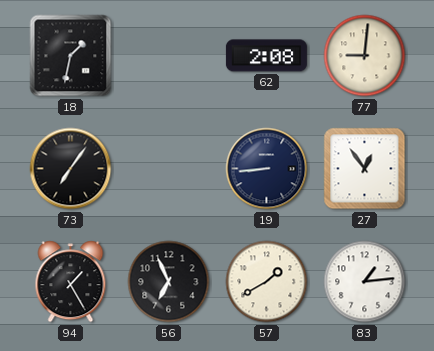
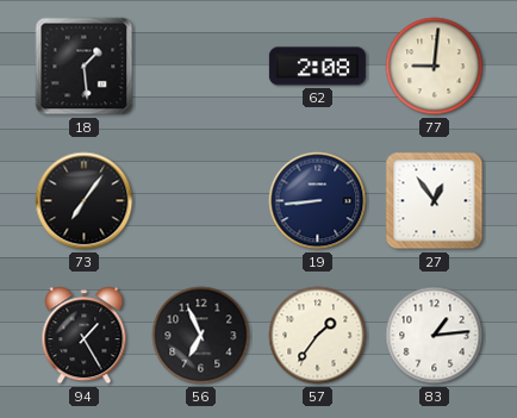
18: 1:32 -> 1:29
57: 1:40 -> 1:36
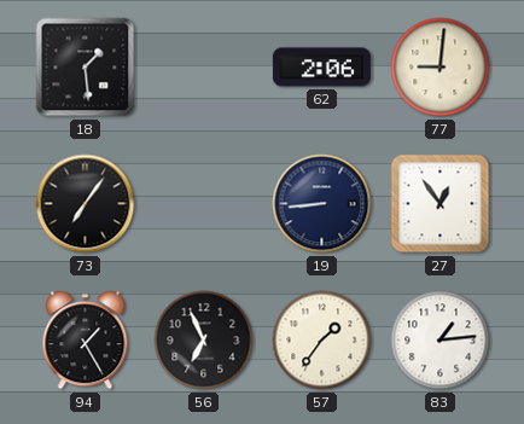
62: 2:08 -> 2:06
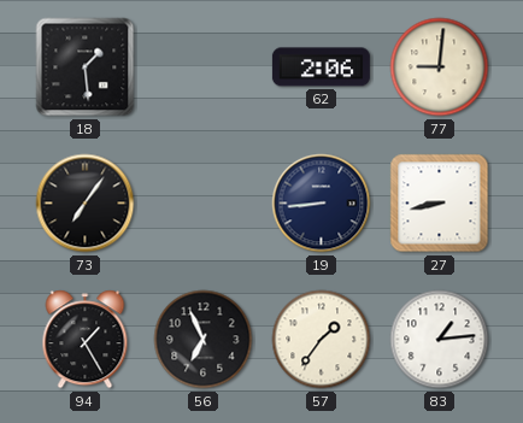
27: 12:54 -> 8:43
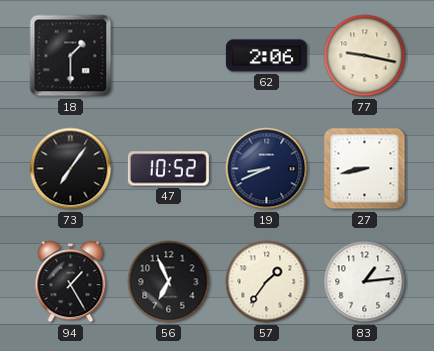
18: 1:29 -> 1:30
77: 9:01 -> 9:17
47: none -> 10:52
19: 8:44 -> 8:41
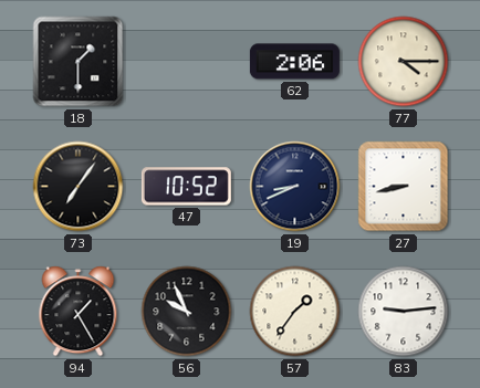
77: 9:17 -> 4:15
56: 6:56 -> 9:56
83: 1:14 -> 9:14
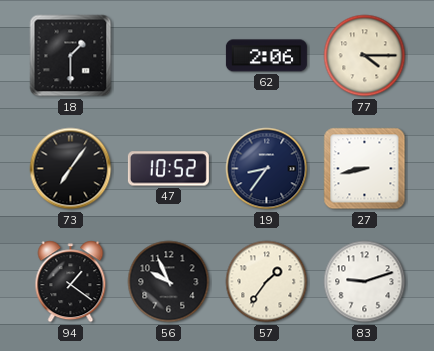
19: 8:41 -> 8:36
94: 1:25 -> 1:21
83: 9:14 -> 9:12
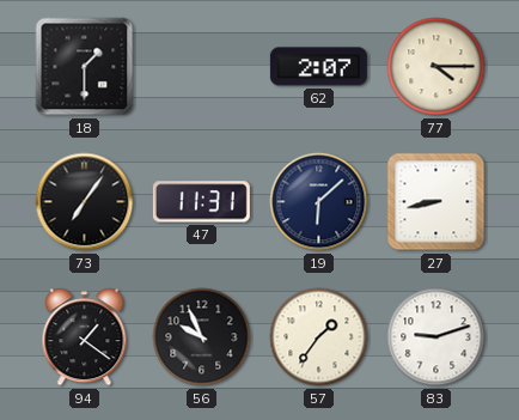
62: 2:06 -> 2:07
47: 10:52 -> 11:31
19: 8:36 -> 6:08
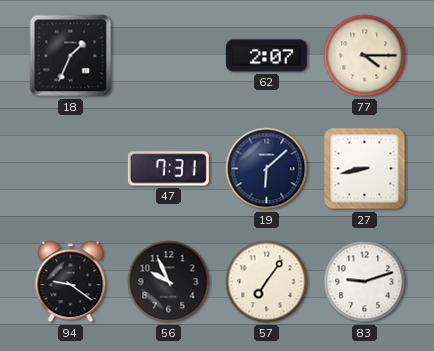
18: 1:30 -> 1:34
73: 7:06 -> none
47: 11:31 -> 7:31
94: 1:21 -> 9:21
57: 1:36 -> 7:06
